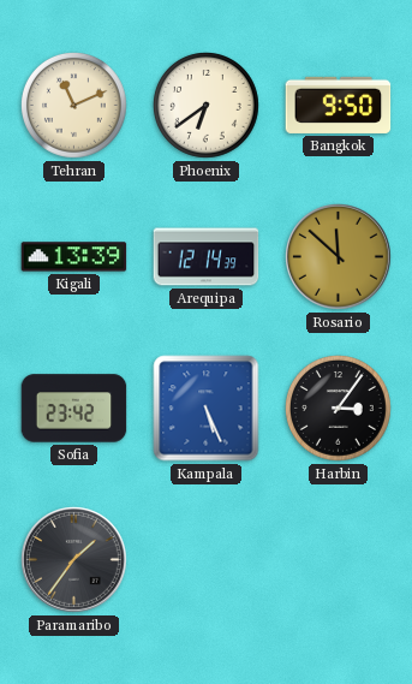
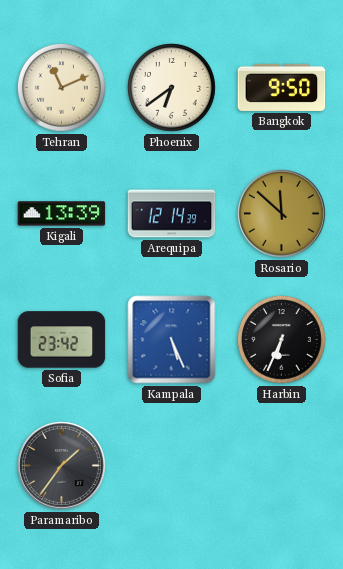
Harbin: 3:06 -> 6:34
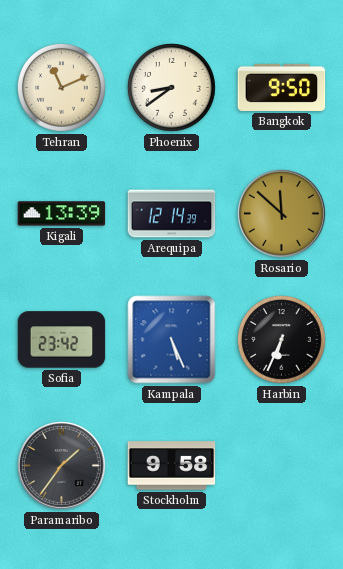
Phoenix: 6:39 -> 8:39
Stockholm: none -> 9:58
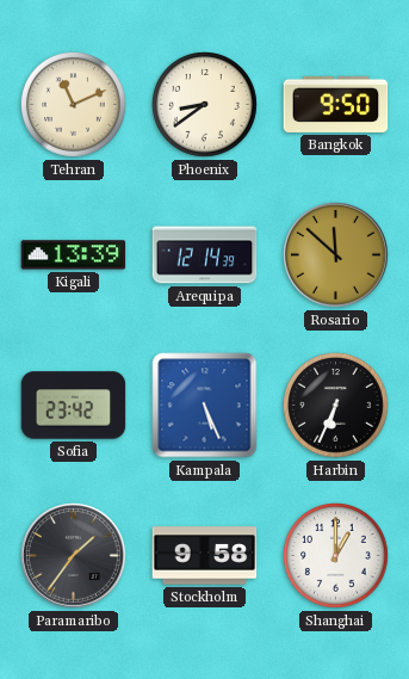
Shanghai: none -> 1:00
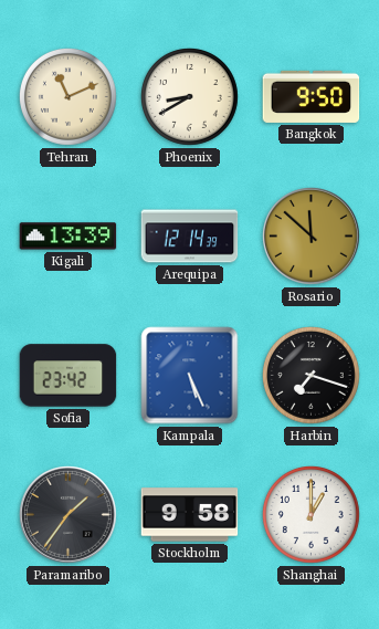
Phoenix: 8:39 -> 8:40
Harbin: 6:34 -> 7:18
